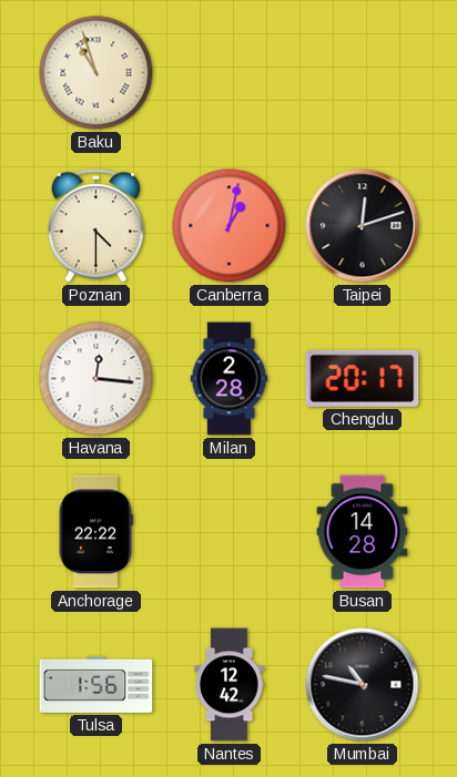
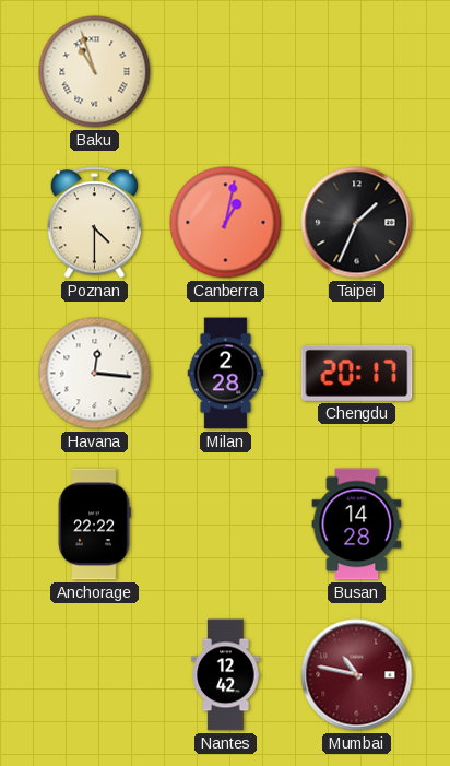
Taipei: 12:12 -> 1:34
Tulsa: 1:56 -> none
Mumbai dial: black -> burgundy
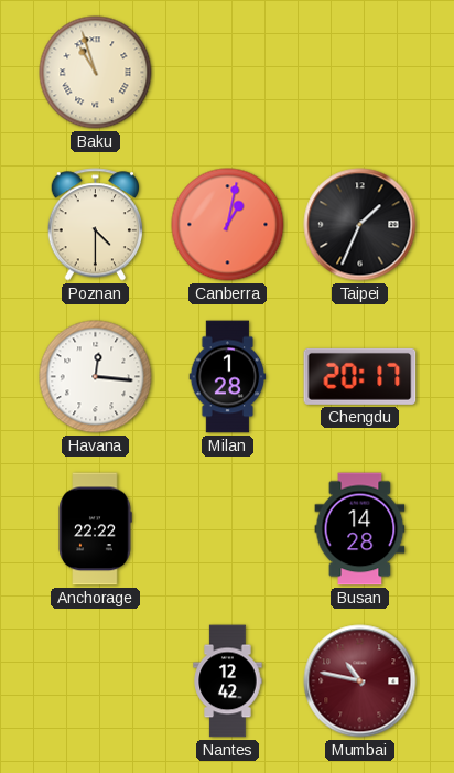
Milan: 2:28 -> 1:28
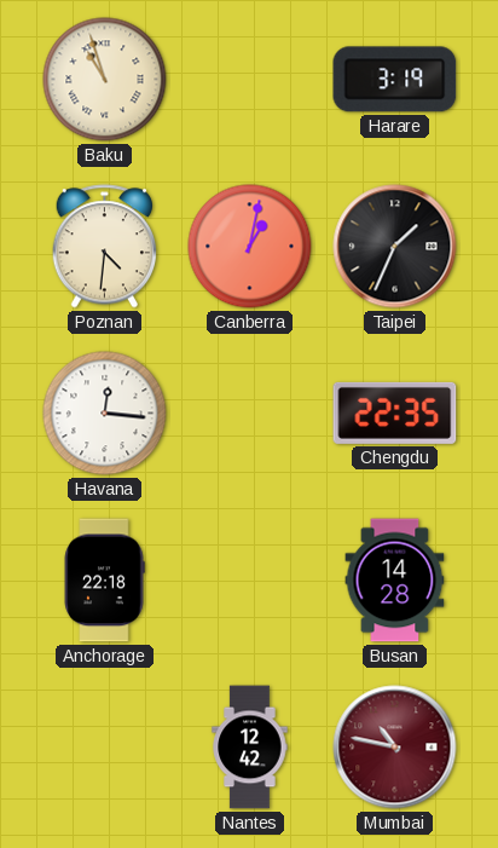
Harare: none -> 3:19
Poznan: 4:30 -> 4:31
Milan: 1:28 -> none
Chengdu: 20:17 -> 22:35
Anchorage: 22:22 -> 22:18
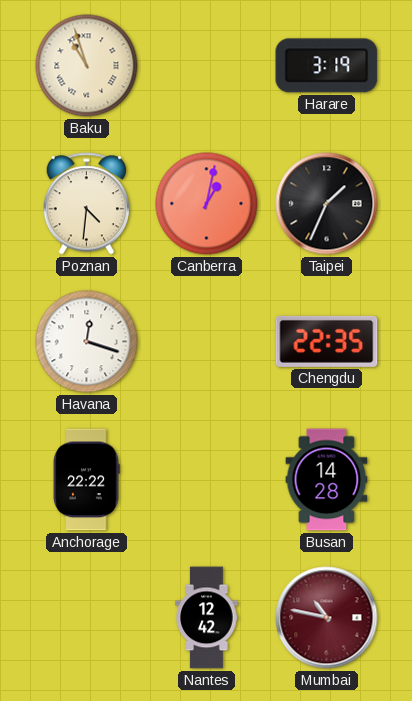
Havana: 12:16 -> 12:18
Anchorage: 22:18 -> 22:22
